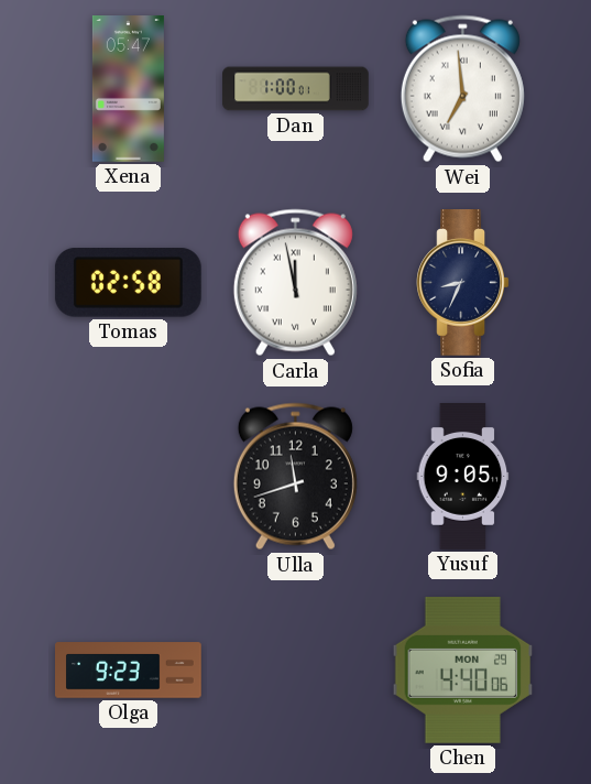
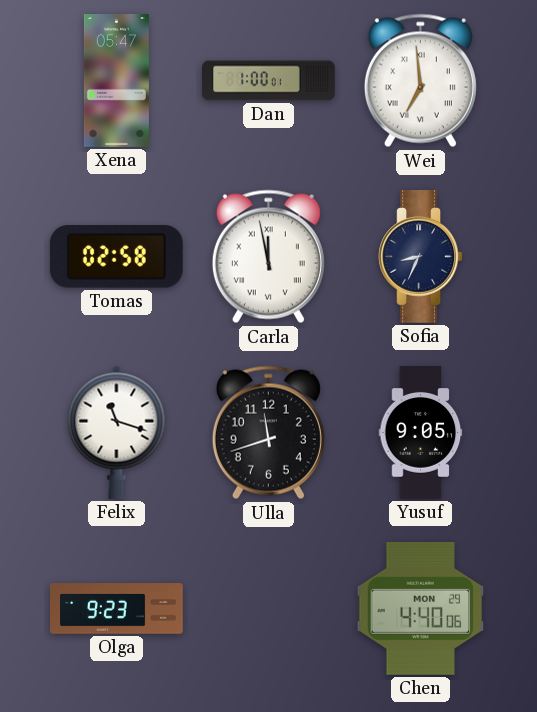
Felix: none -> 11:18
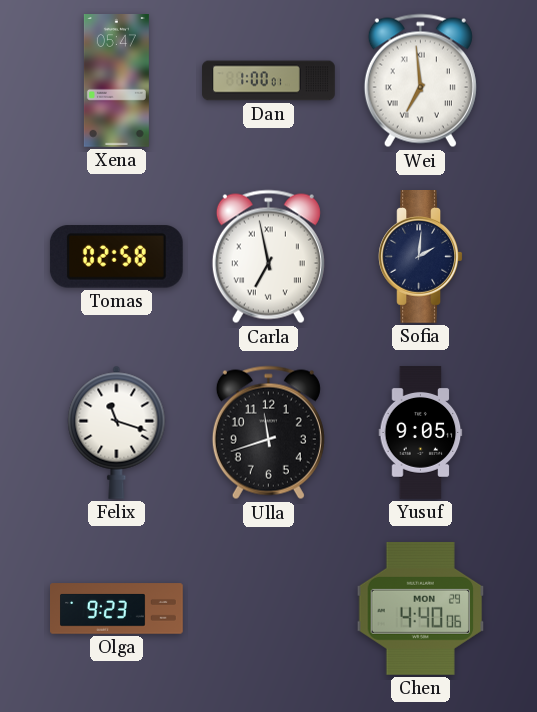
Carla: 11:58 -> 6:58
Sofia: 8:34 -> 2:01
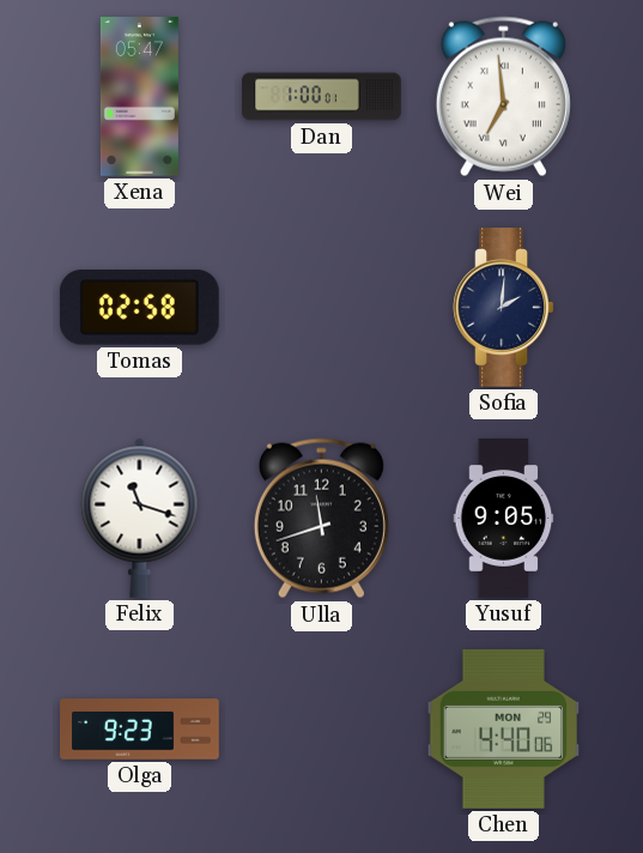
Carla: 6:58 -> none
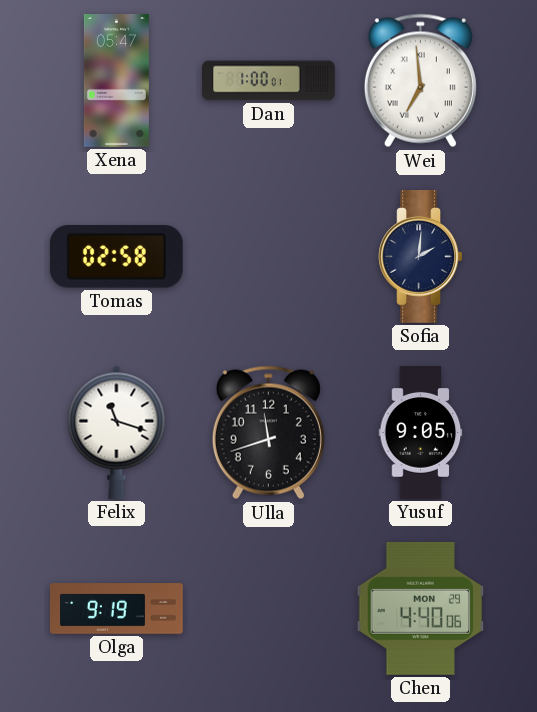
Olga: 9:23 -> 9:19
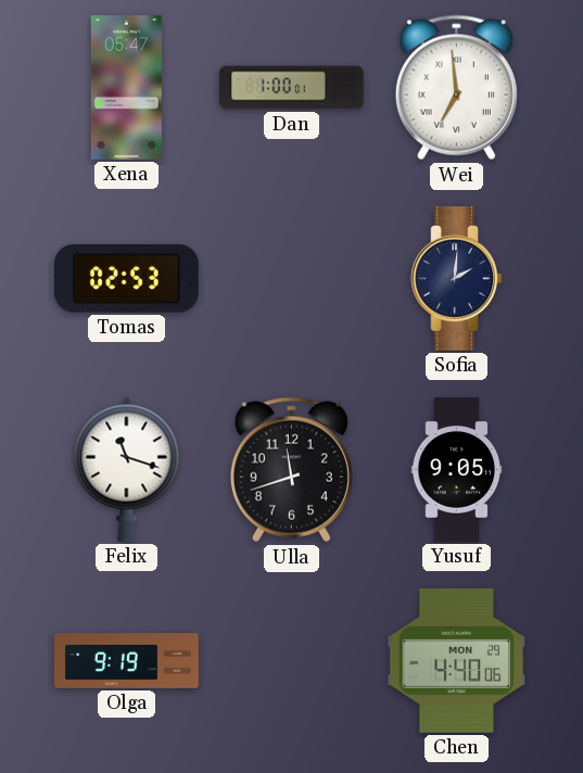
Tomas: 02:58 -> 02:53
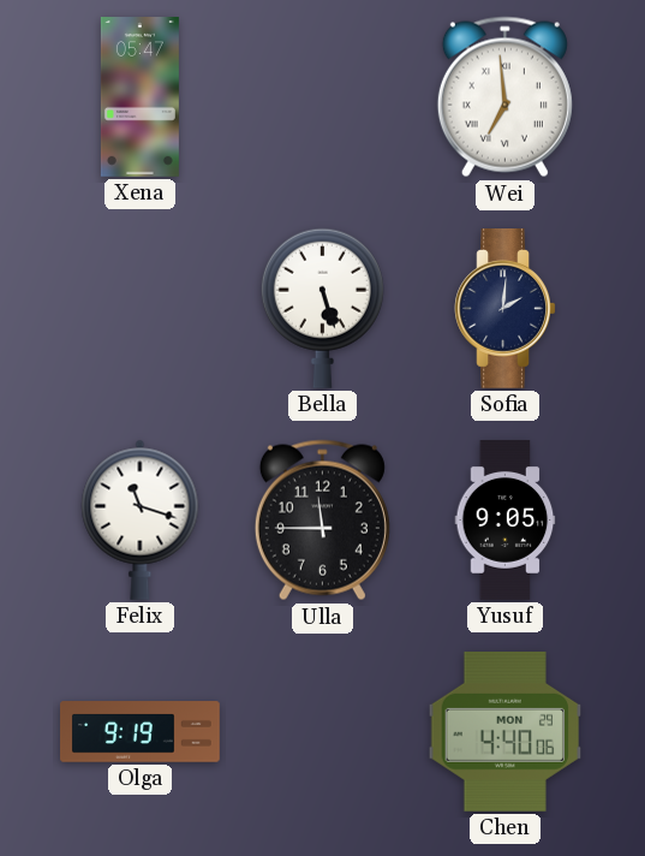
Dan: 1:00 -> none
Tomas: 02:53 -> none
Bella: none -> 5:27
Ulla: 11:42 -> 11:45
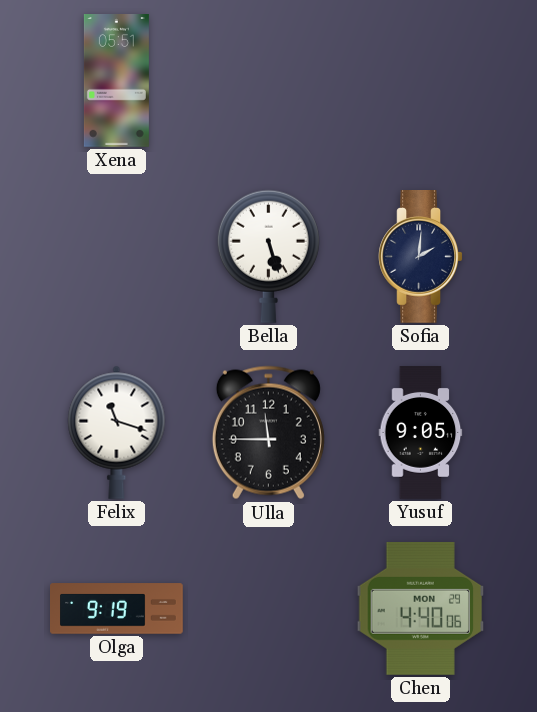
Xena: 05:47 -> 05:51
Wei: 6:59 -> none
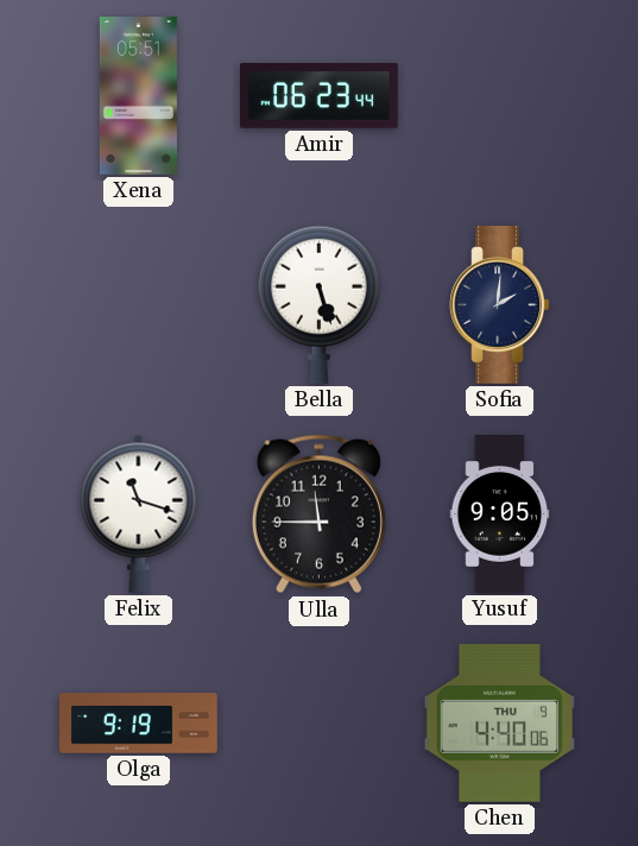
Amir: none -> 06:23
Chen date: MON 29 -> THU 9
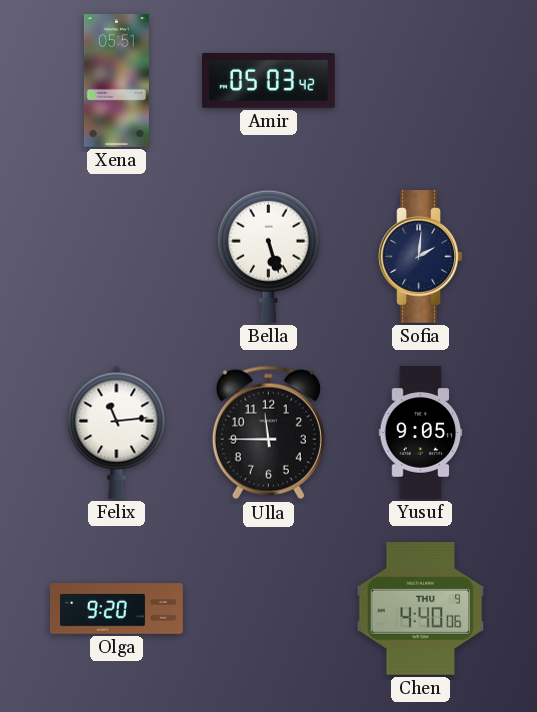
Amir: 06:23 -> 05:03
Felix: 11:18 -> 11:14
Olga: 9:19 -> 9:20
